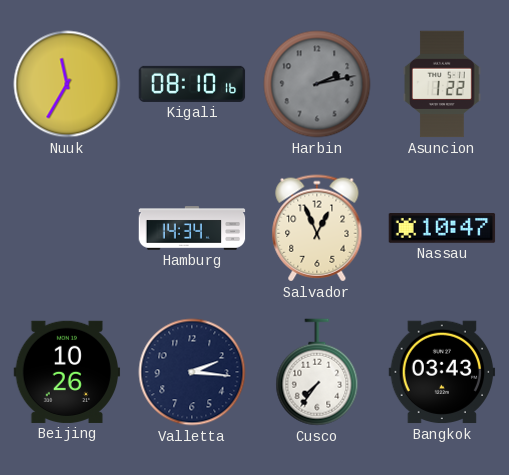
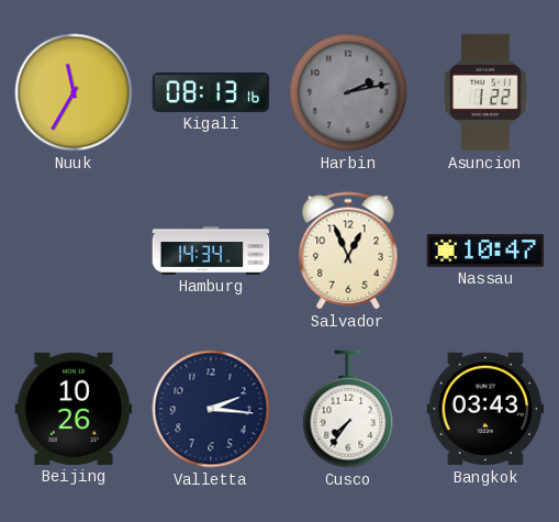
Kigali: 08:10 -> 08:13
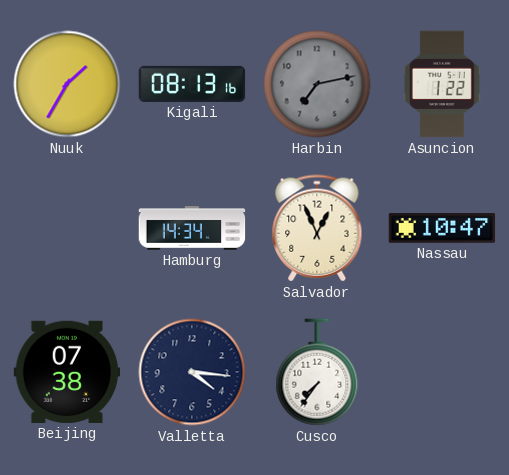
Nuuk: 11:35 -> 1:35
Harbin: 2:13 -> 7:13
Beijing: 10:26 -> 07:38
Valletta: 2:16 -> 4:16
Bangkok: 03:43 -> none
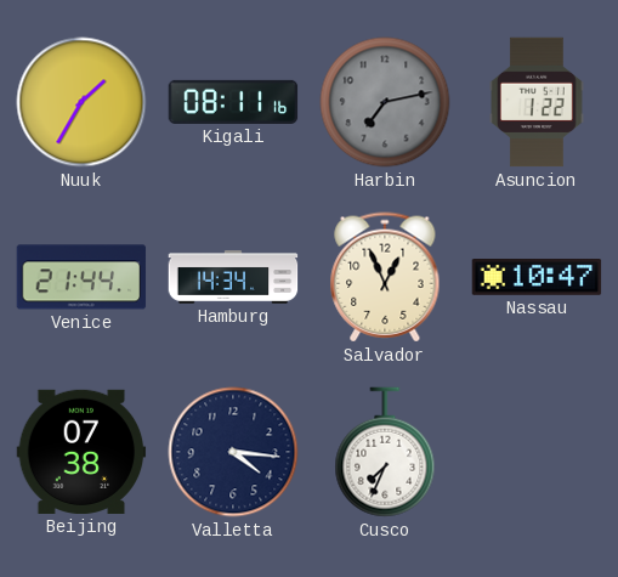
Kigali: 08:13 -> 08:11
Venice: none -> 21:44
Cusco: 7:36 -> 7:34
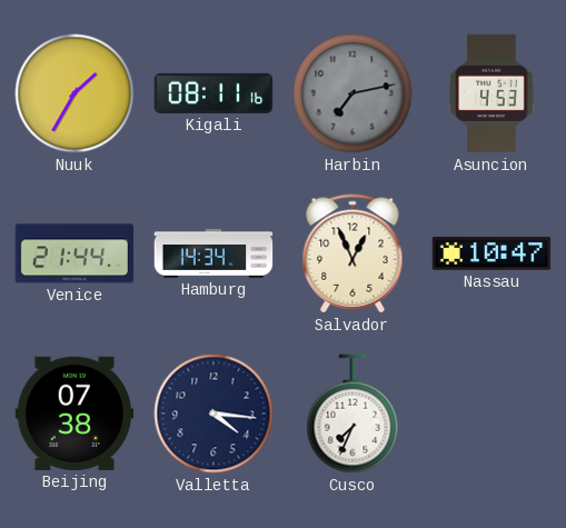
Asuncion: 1:22 -> 4:53
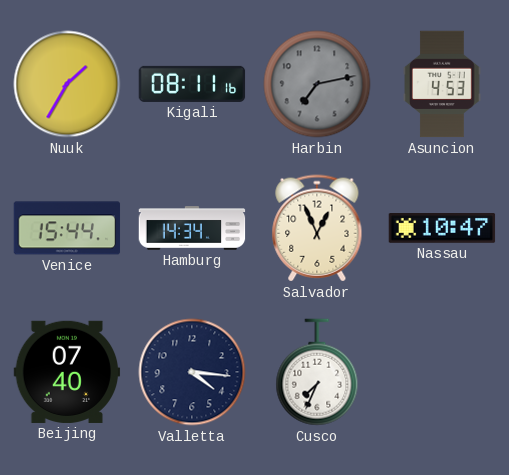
Venice: 21:44 -> 15:44
Beijing: 07:38 -> 07:40
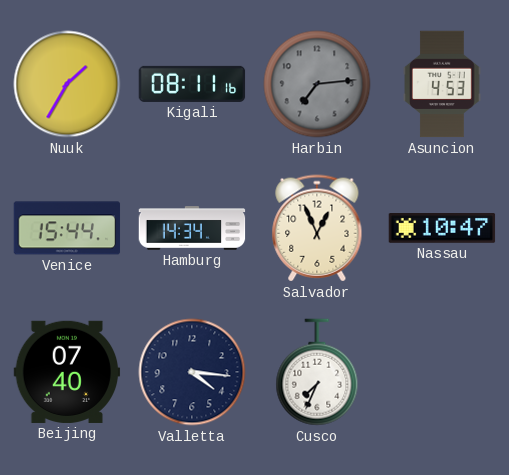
Harbin: 7:13 -> 7:14
